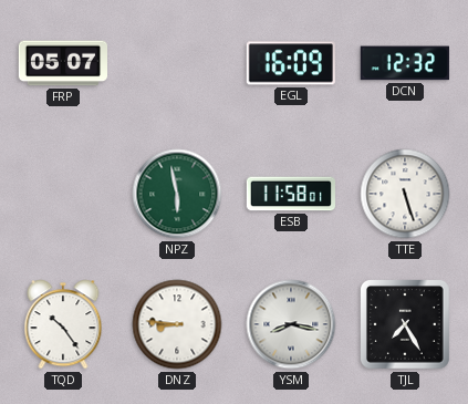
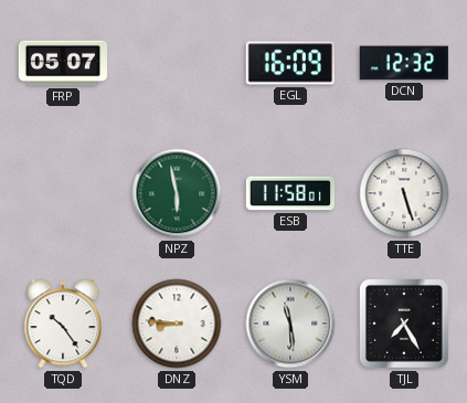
YSM: 8:17 -> 11:29
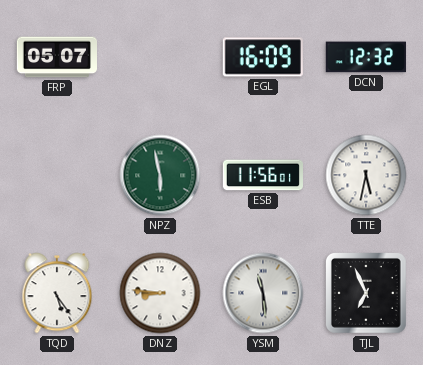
ESB: 11:58 -> 11:56
TTE: 5:27 -> 5:32
TQD: 10:24 -> 5:24
TJL: 7:25 -> 6:56
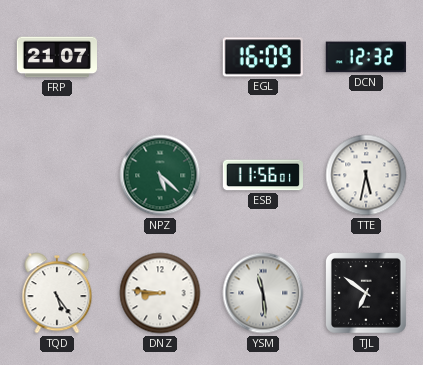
FRP: 05:07 -> 21:07
NPZ: 5:58 -> 5:22
TJL: 6:56 -> 6:51
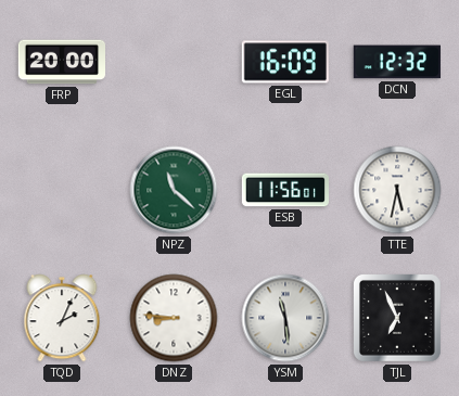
FRP: 21:07 -> 20:00
NPZ: 5:22 -> 11:22
TQD: 5:24 -> 2:04
TJL: 6:51 -> 6:56
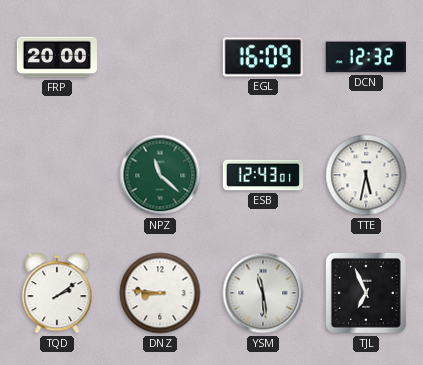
ESB: 11:56 -> 12:43
TQD: 2:04 -> 2:09
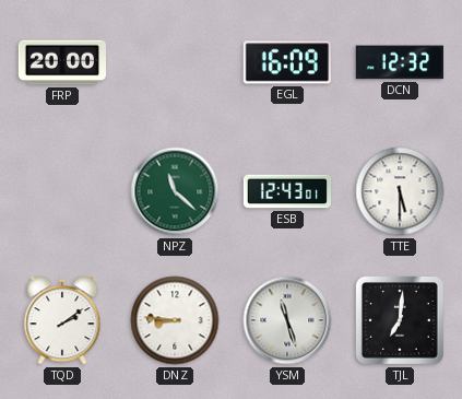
TTE: 5:32 -> 5:30
YSM: 11:29 -> 11:27
TJL: 6:56 -> 7:01
